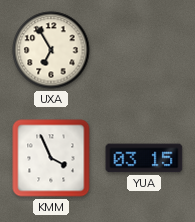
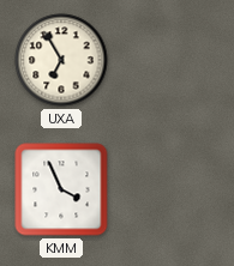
YUA: 03:15 -> none
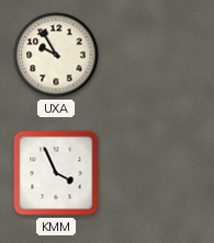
UXA: 6:55 -> 9:55
